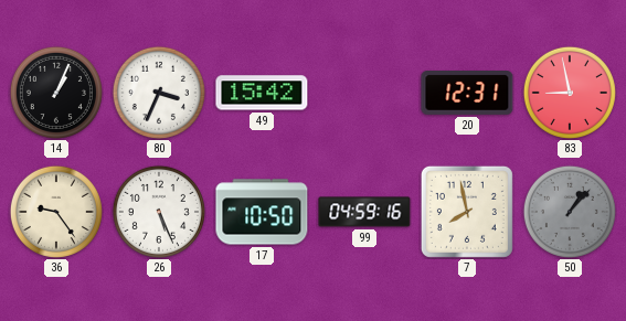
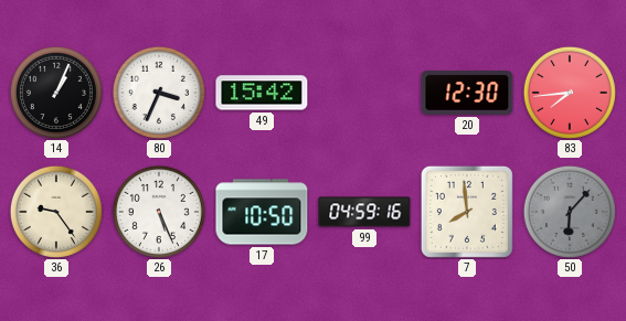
20: 12:31 -> 12:30
83: 8:58 -> 7:44
7: 7:58 -> 7:59
50: 1:07 -> 6:07
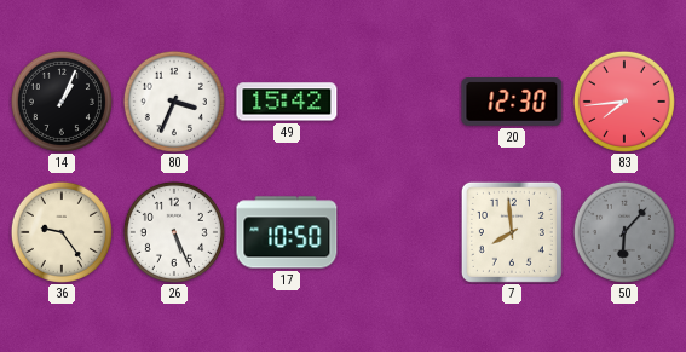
99: 04:59 -> none
